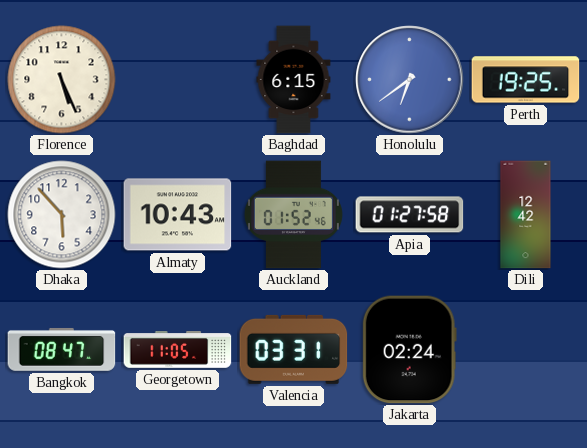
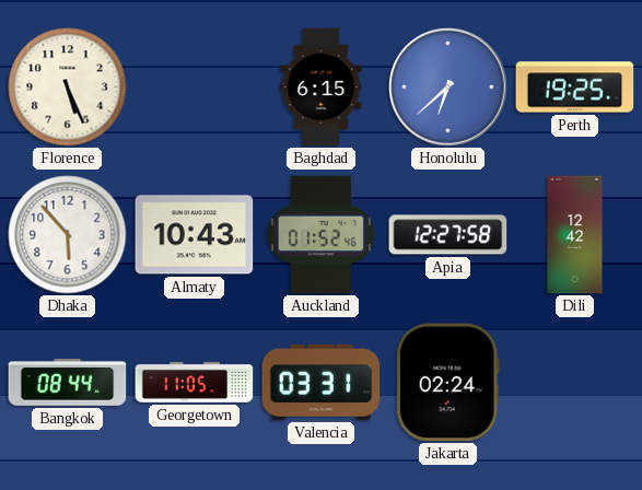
Honolulu: 6:39 -> 6:38
Apia: 01:27 -> 12:27
Bangkok: 08:47 -> 08:44
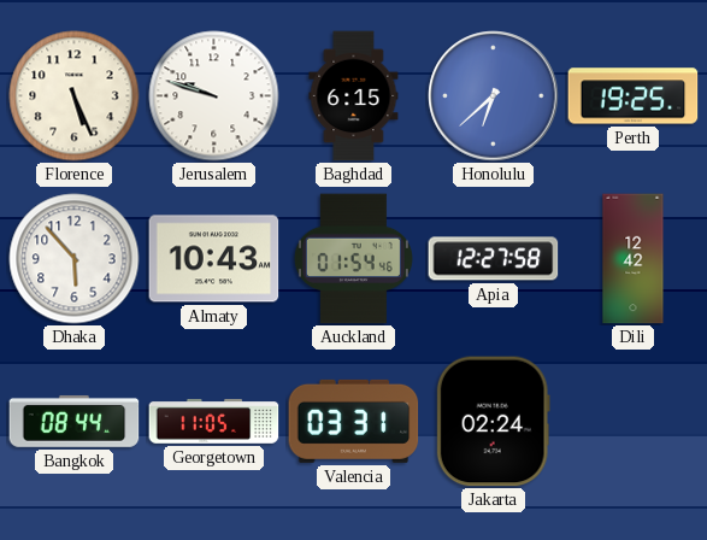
Jerusalem: none -> 9:48
Auckland: 01:52 -> 01:54
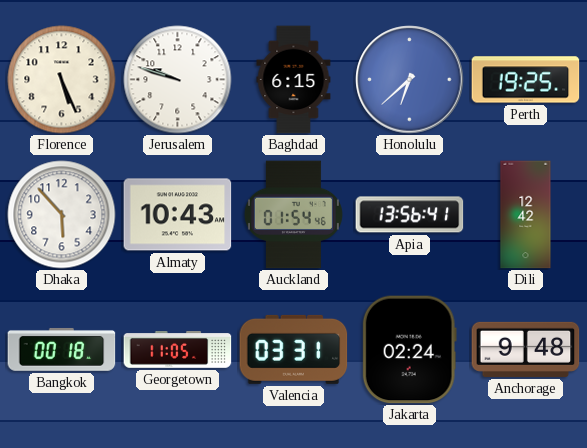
Apia: 12:27 -> 13:56
Bangkok: 08:44 -> 00:18
Anchorage: none -> 9:48
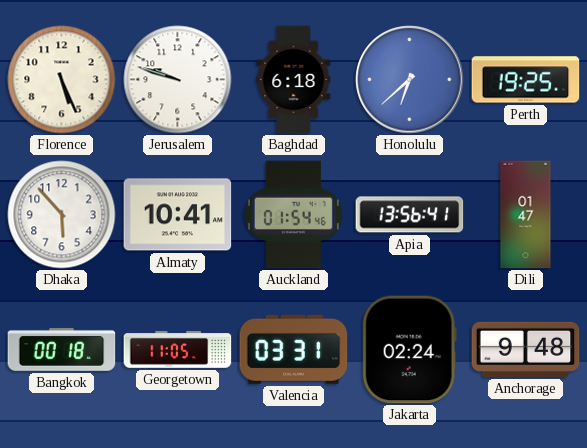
Baghdad: 6:15 -> 6:18
Almaty: 10:43 -> 10:41
Dili: 12:42 -> 01:47
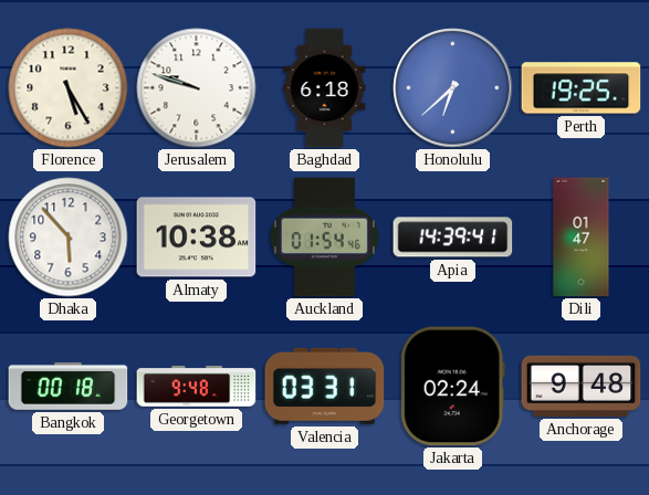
Florence: 5:26 -> 5:25
Almaty: 10:41 -> 10:38
Apia: 13:56 -> 14:39
Georgetown: 11:05 -> 9:48
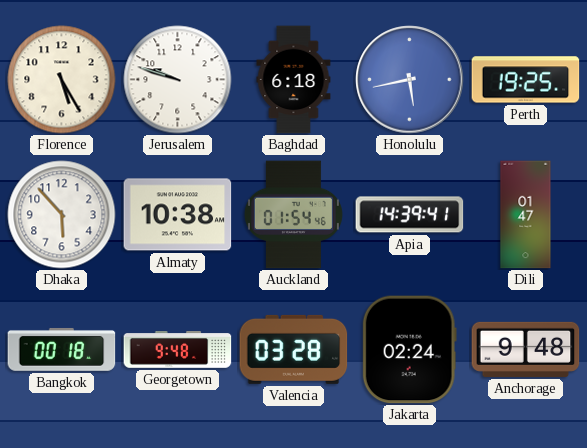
Honolulu: 6:38 -> 5:43
Valencia: 03:31 -> 03:28
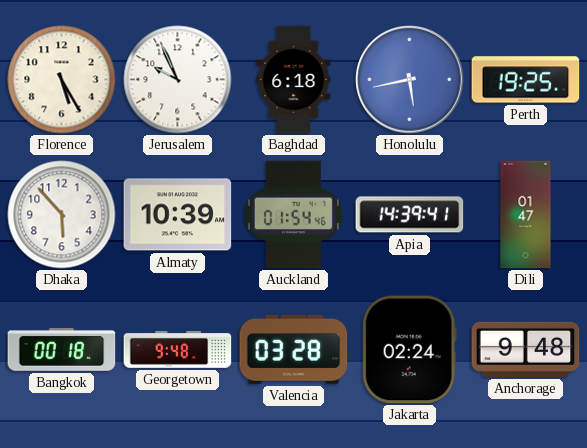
Jerusalem: 9:48 -> 9:56
Almaty: 10:38 -> 10:39
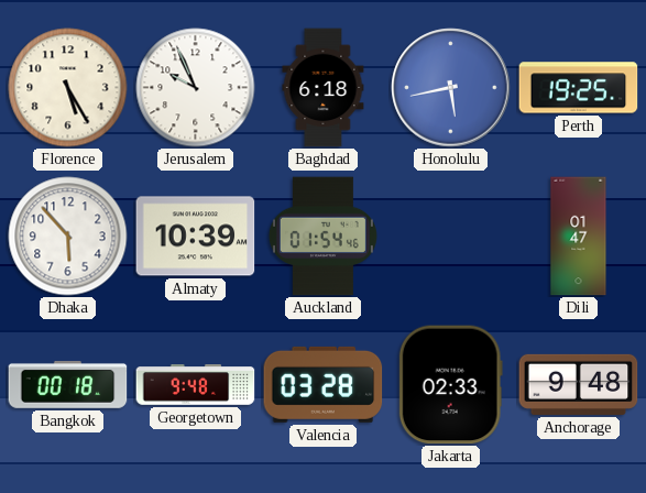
Apia: 14:39 -> none
Jakarta: 02:24 -> 02:33
